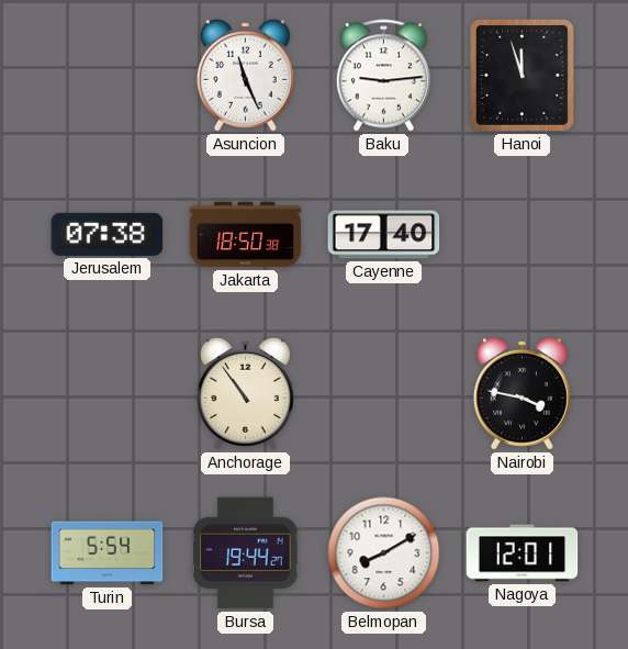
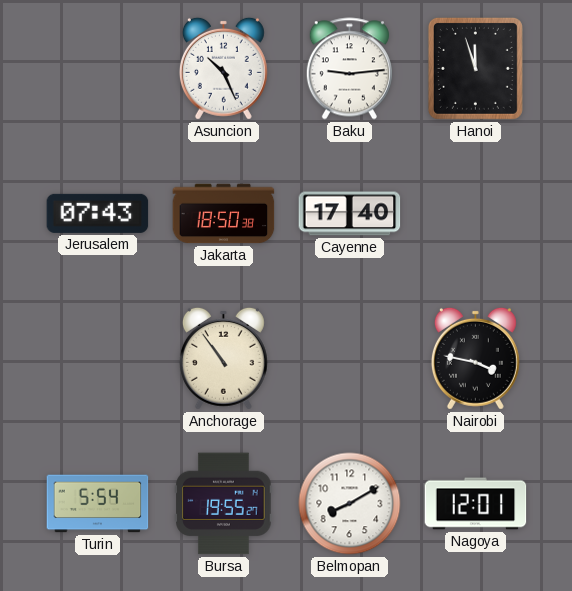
Asuncion: 11:26 -> 10:26
Jerusalem: 07:38 -> 07:43
Bursa: 19:44 -> 19:55
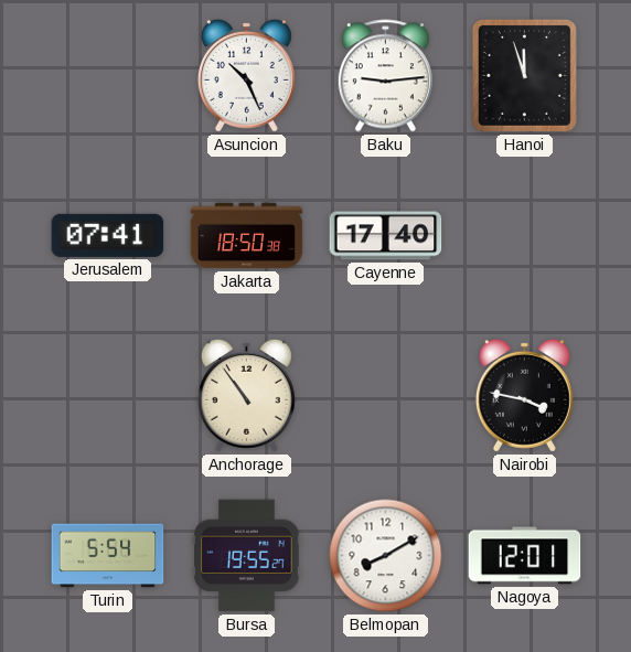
Jerusalem: 07:43 -> 07:41
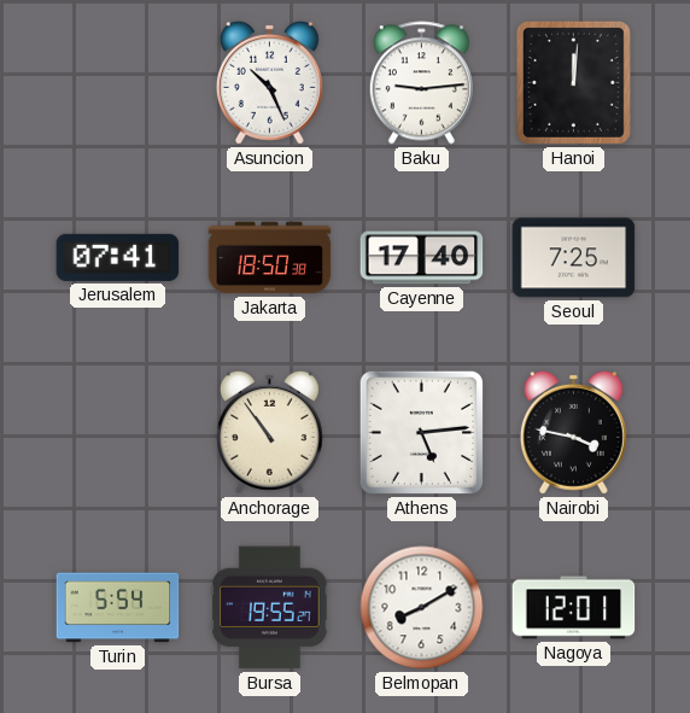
Hanoi: 11:57 -> 12:01
Seoul: none -> 7:25
Athens: none -> 5:14
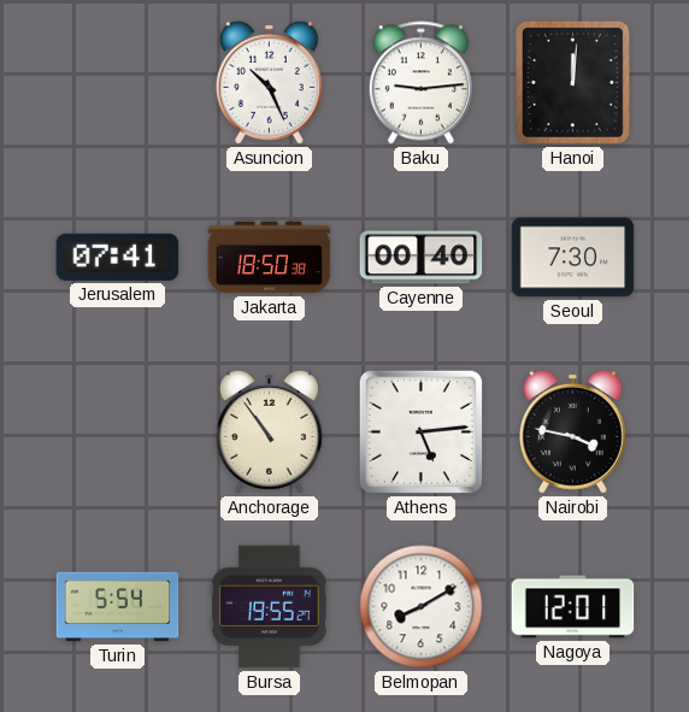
Cayenne: 17:40 -> 00:40
Seoul: 7:25 -> 7:30
